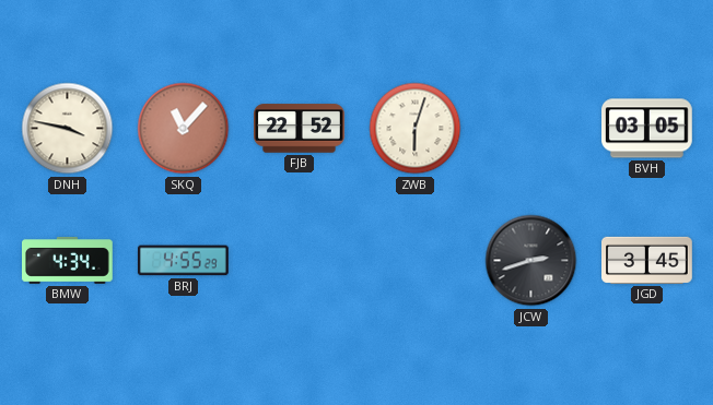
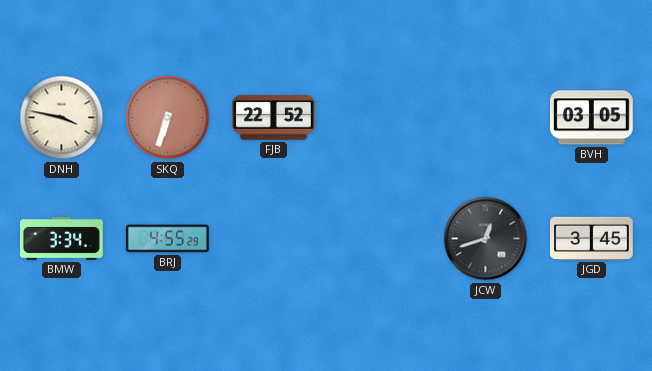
SKQ: 11:07 -> 6:33
ZWB: 6:03 -> none
BMW: 4:34 -> 3:34
JCW: 2:42 -> 12:42
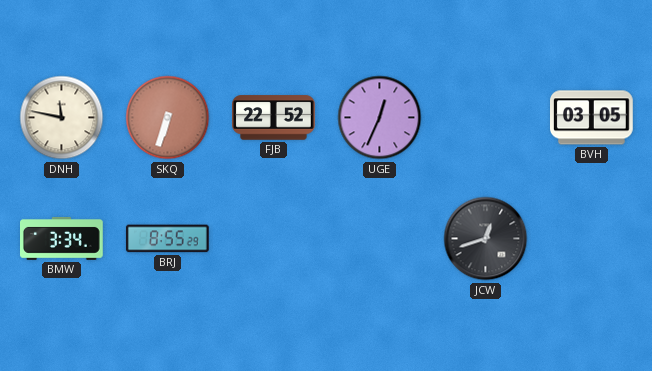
DNH: 3:47 -> 11:47
UGE: none -> 12:34
BRJ: 4:55 -> 8:55
JGD: 3:45 -> none
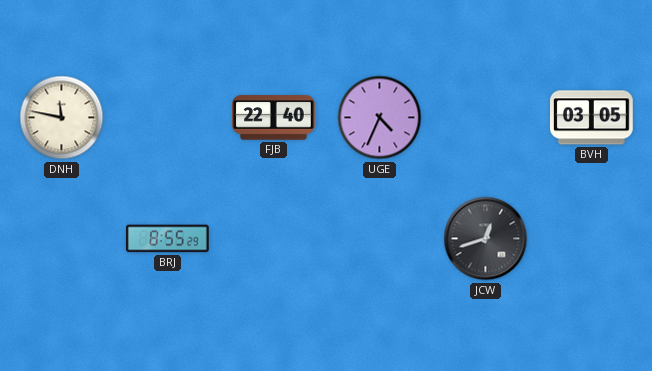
SKQ: 6:33 -> none
FJB: 22:52 -> 22:40
UGE: 12:34 -> 4:34
BMW: 3:34 -> none
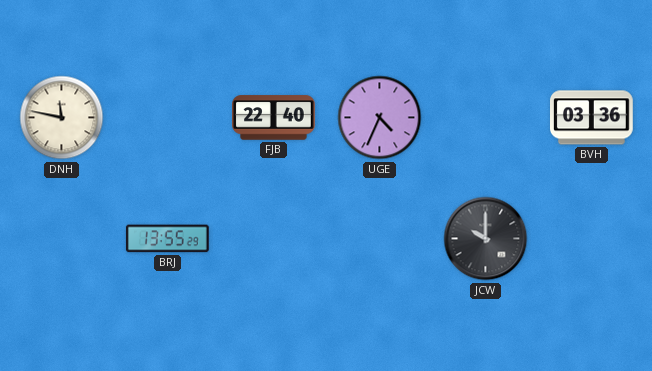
BVH: 03:05 -> 03:36
BRJ: 8:55 -> 13:55
JCW: 12:42 -> 10:00
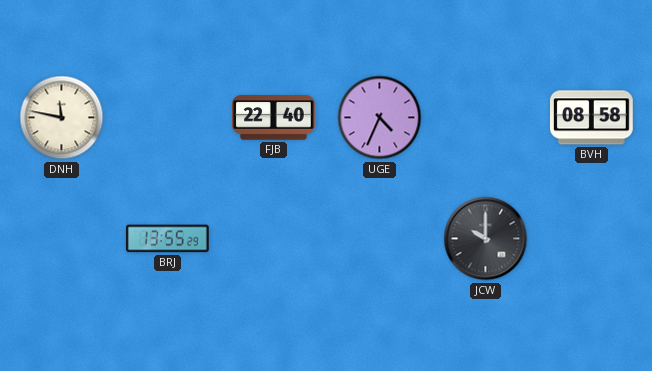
BVH: 03:36 -> 08:58
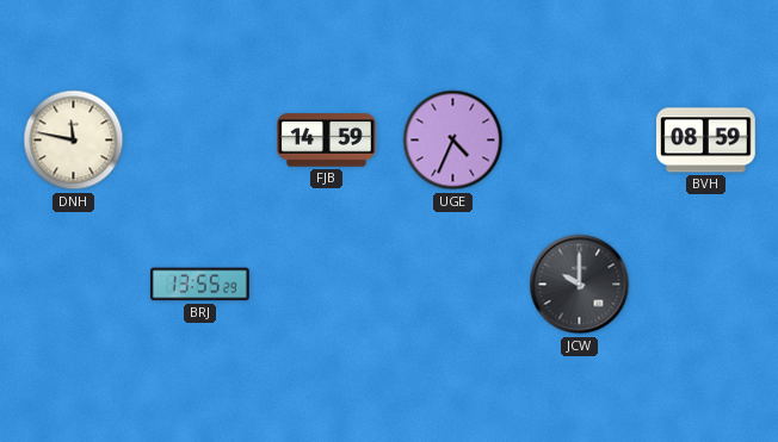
FJB: 22:40 -> 14:59
BVH: 08:58 -> 08:59
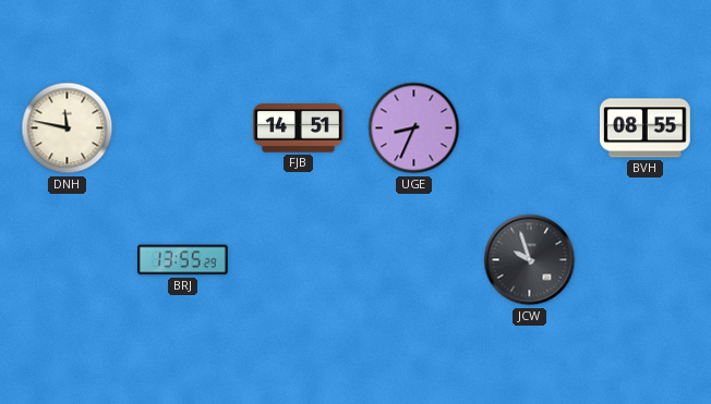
FJB: 14:59 -> 14:51
UGE: 4:34 -> 8:34
BVH: 08:59 -> 08:55
JCW: 10:00 -> 9:57
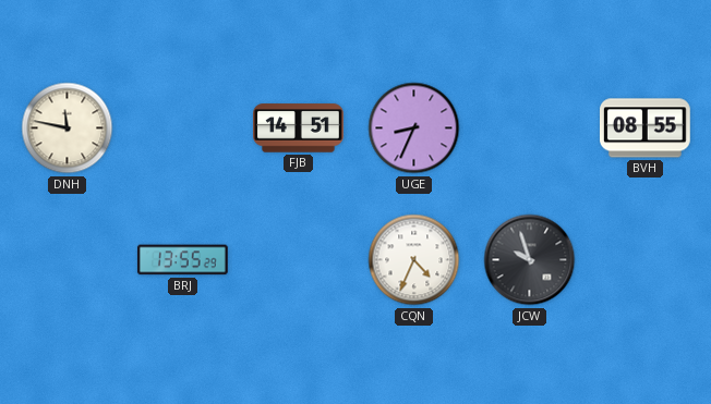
CQN: none -> 4:34
